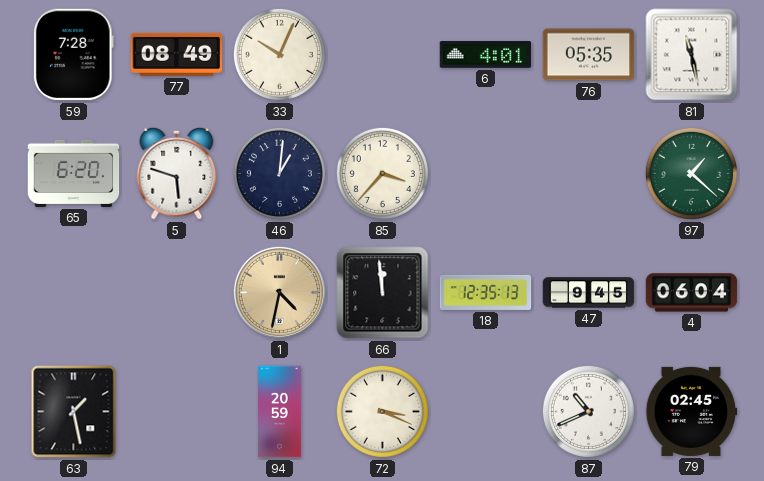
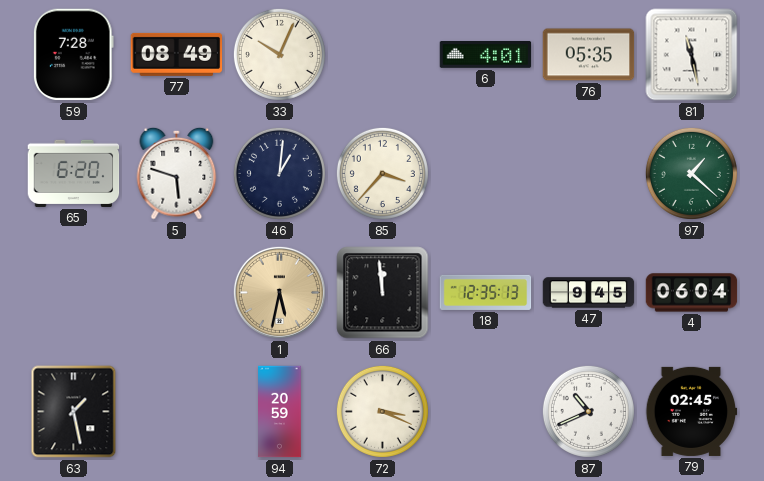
1: 4:32 -> 5:32
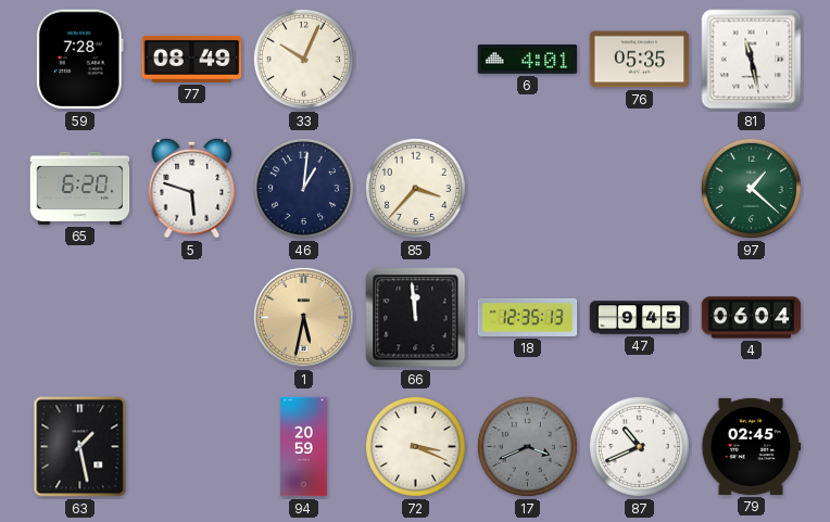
17: none -> 3:41
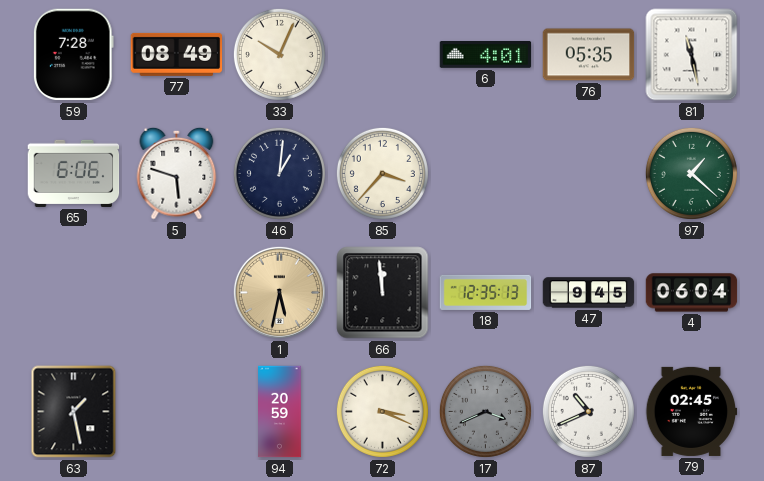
65: 6:20 -> 6:06
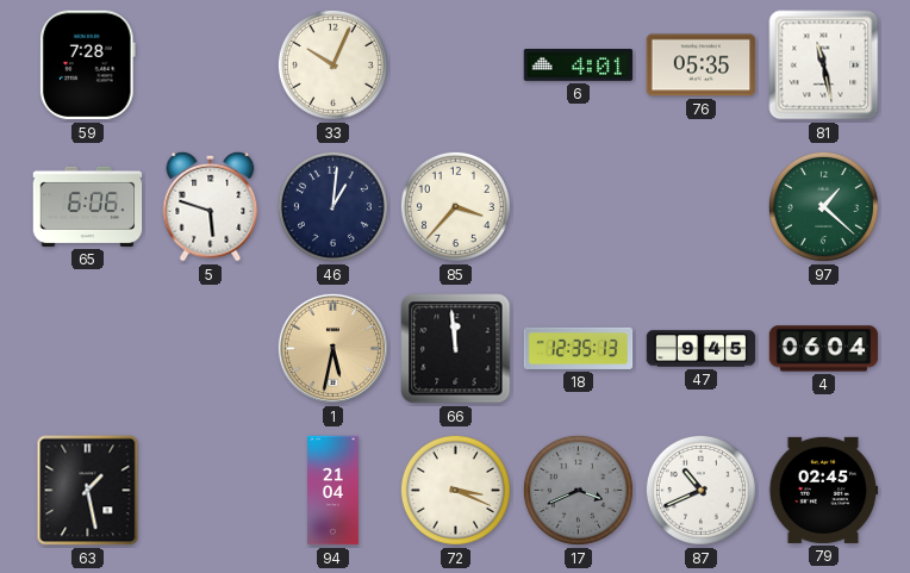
77: 08:49 -> none
94: 20:59 -> 21:04
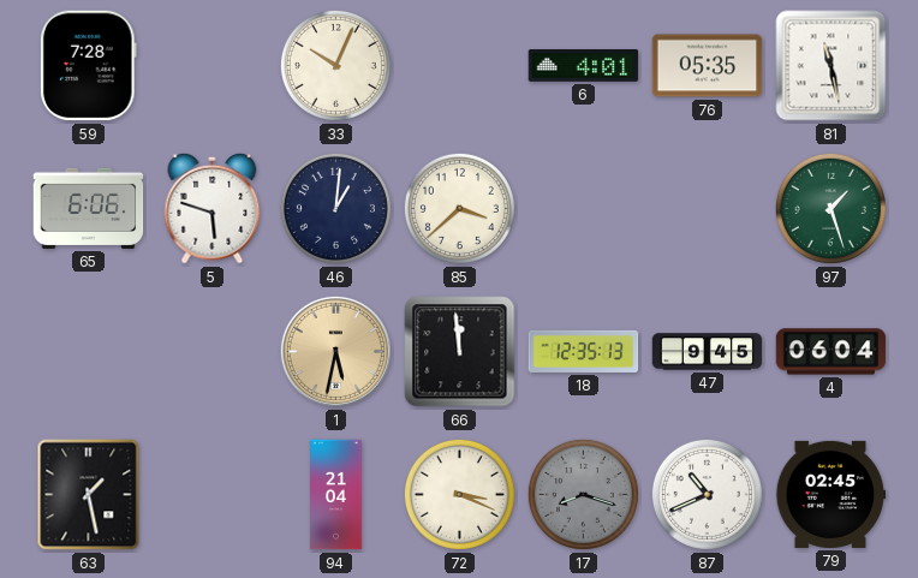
85: 3:37 -> 3:38
97: 1:22 -> 1:27
17: 3:41 -> 8:18
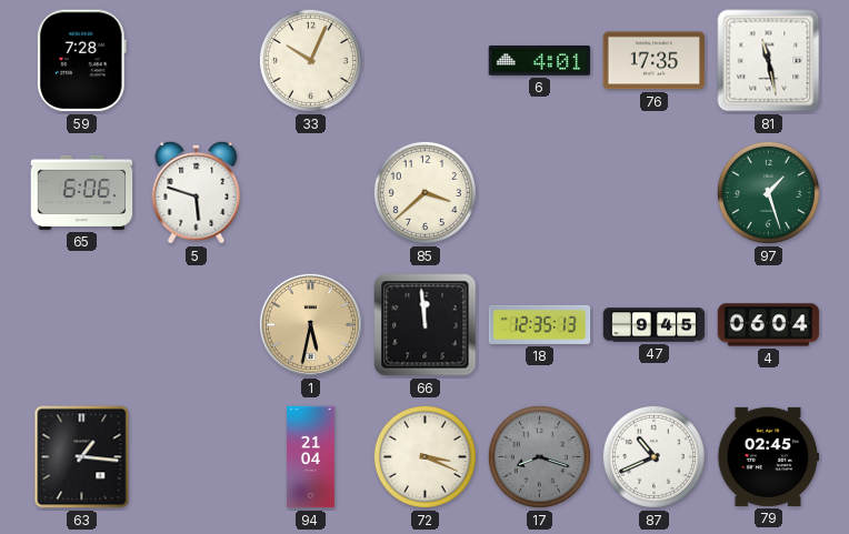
76: 05:35 -> 17:35
46: 1:01 -> none
63: 1:28 -> 1:16
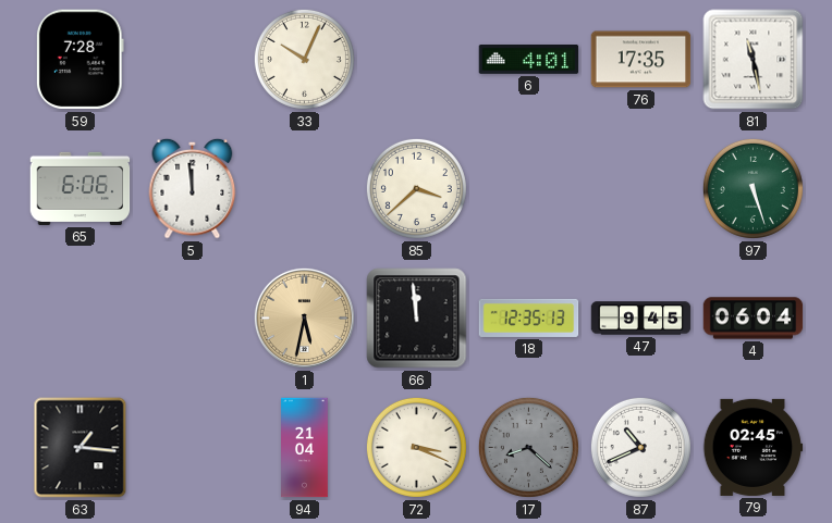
5: 5:48 -> 11:59
97: 1:27 -> 5:27
17: 8:18 -> 8:22
